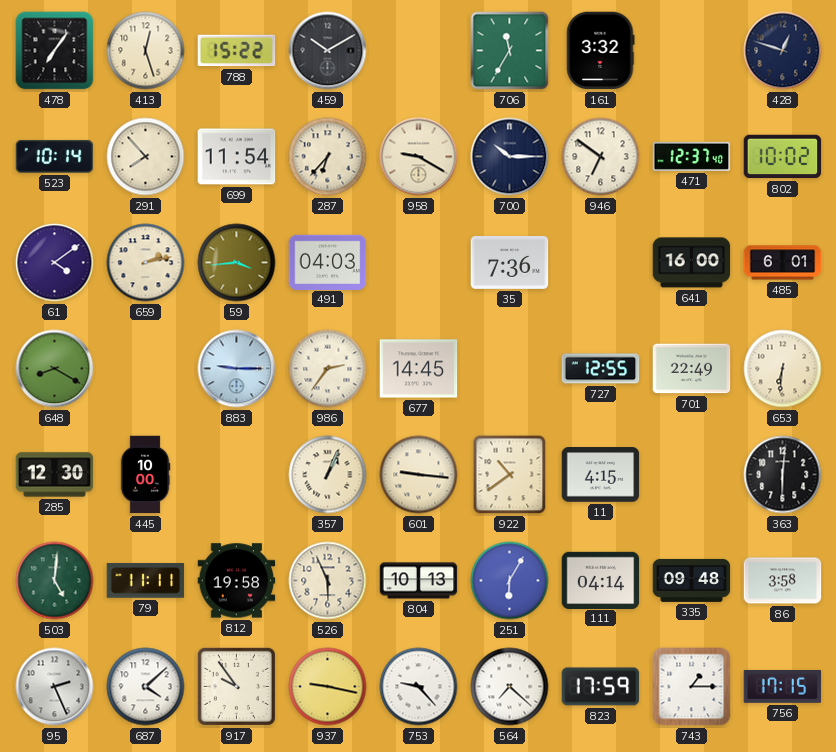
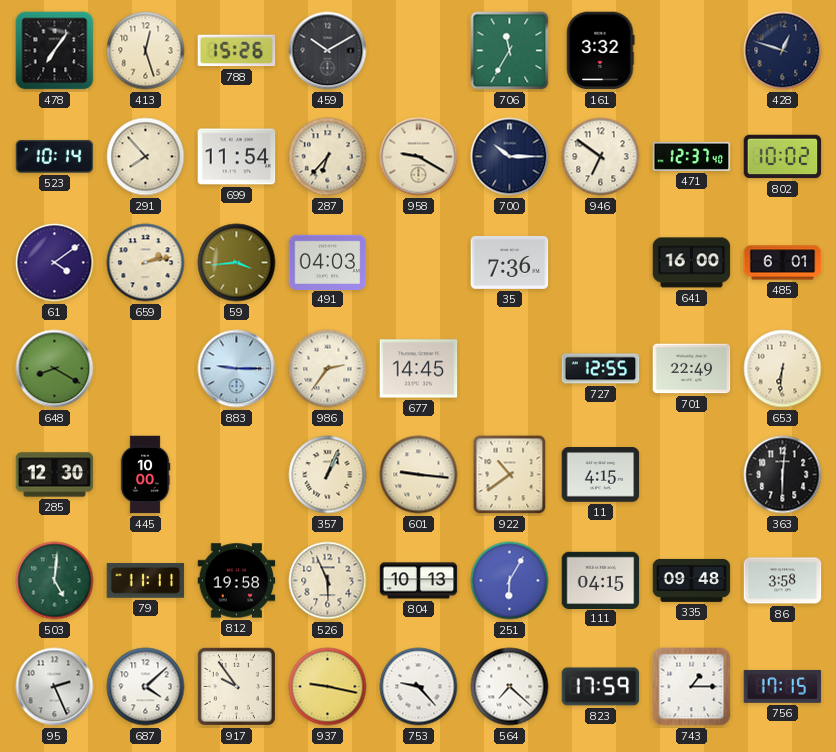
788: 15:22 -> 15:26
111: 04:14 -> 04:15
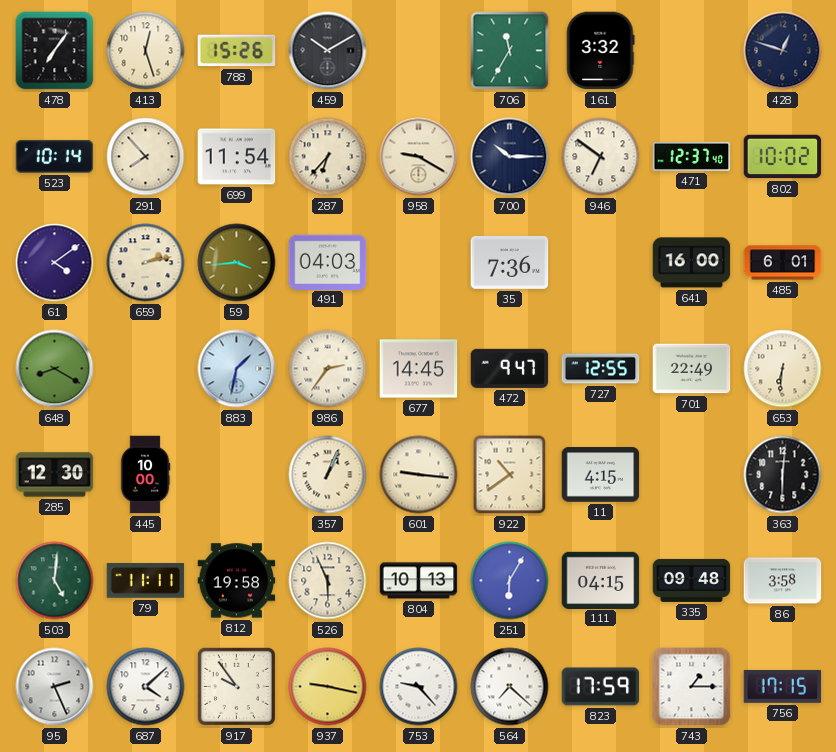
883: 9:15 -> 1:32
472: none -> 9:47
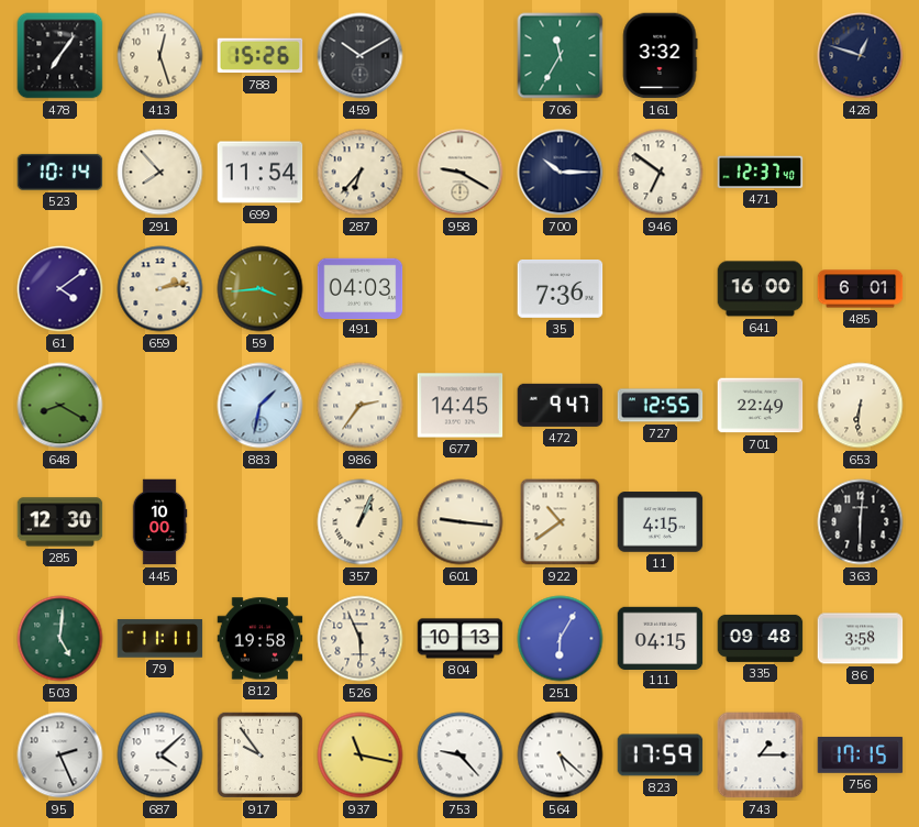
802: 10:02 -> none
937: 9:17 -> 11:17
564: 7:22 -> 5:22
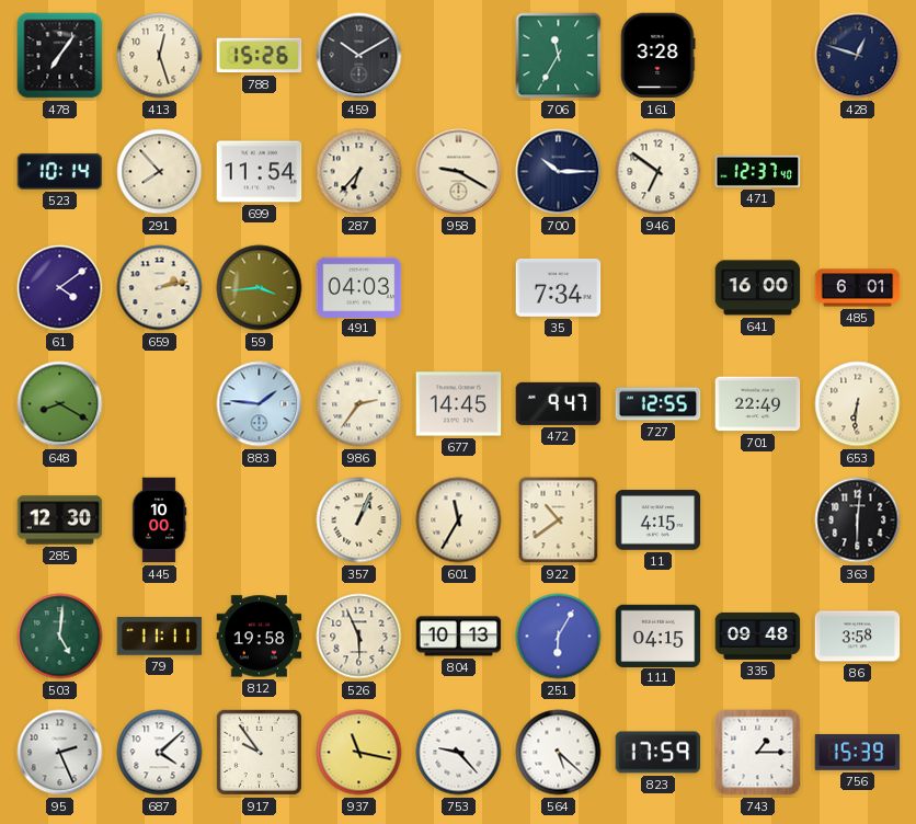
161: 3:32 -> 3:28
35: 7:36 -> 7:34
883: 1:32 -> 1:46
601: 9:16 -> 11:35
756: 17:15 -> 15:39
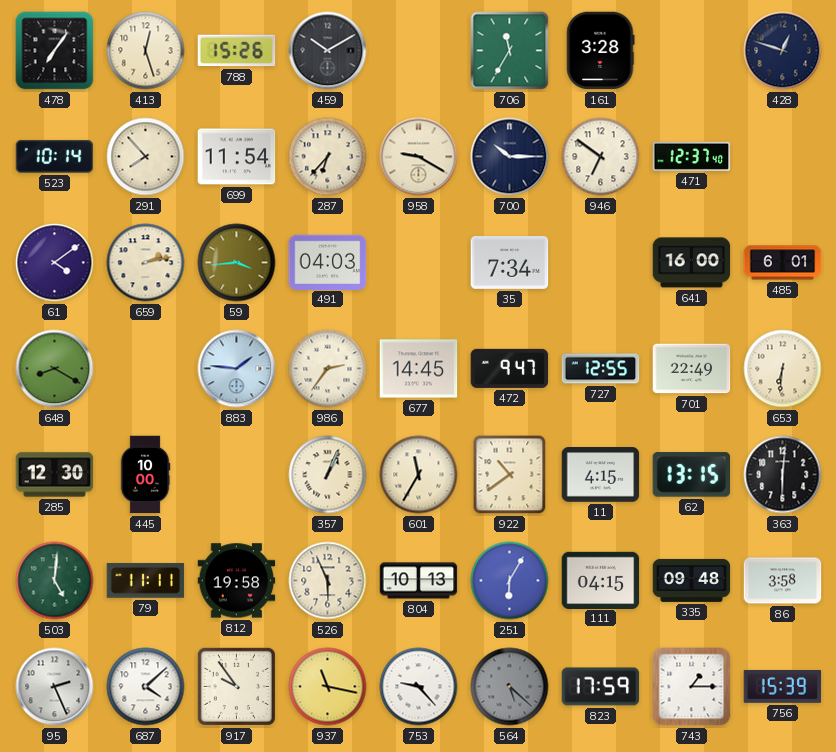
62: none -> 13:15
564 dial: white -> grey
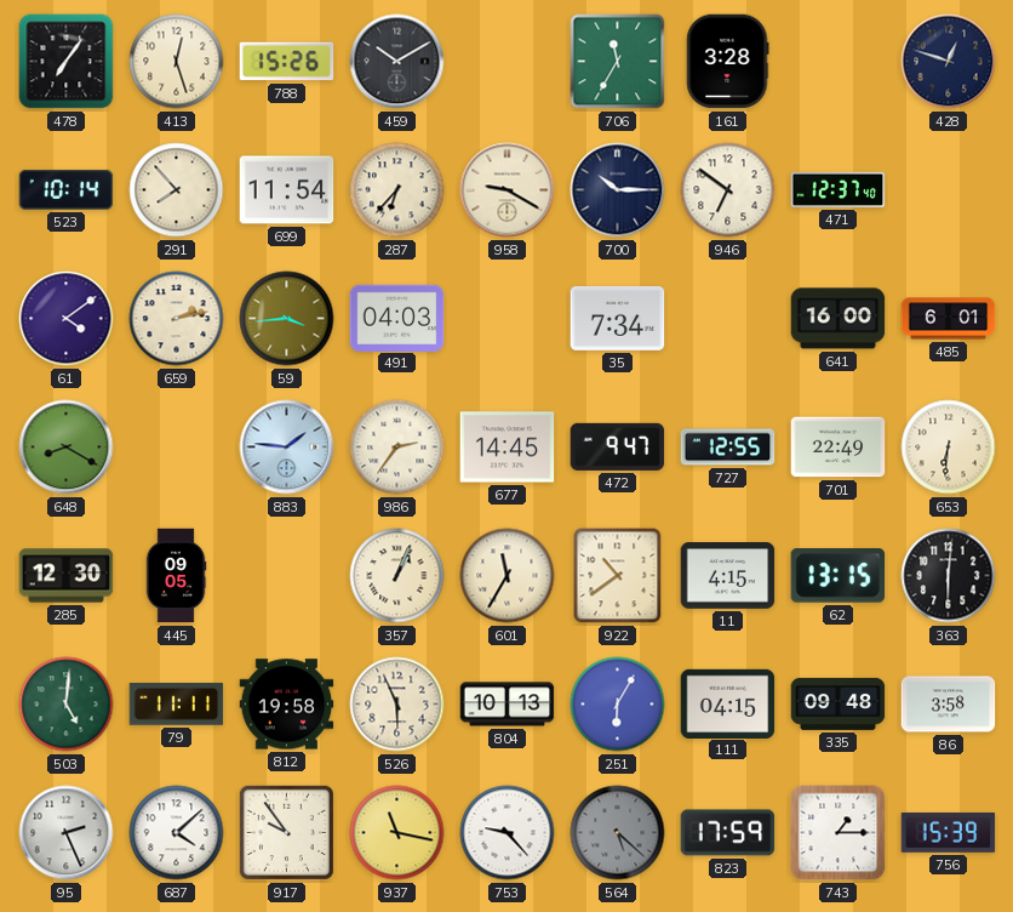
445: 10:00 -> 09:05
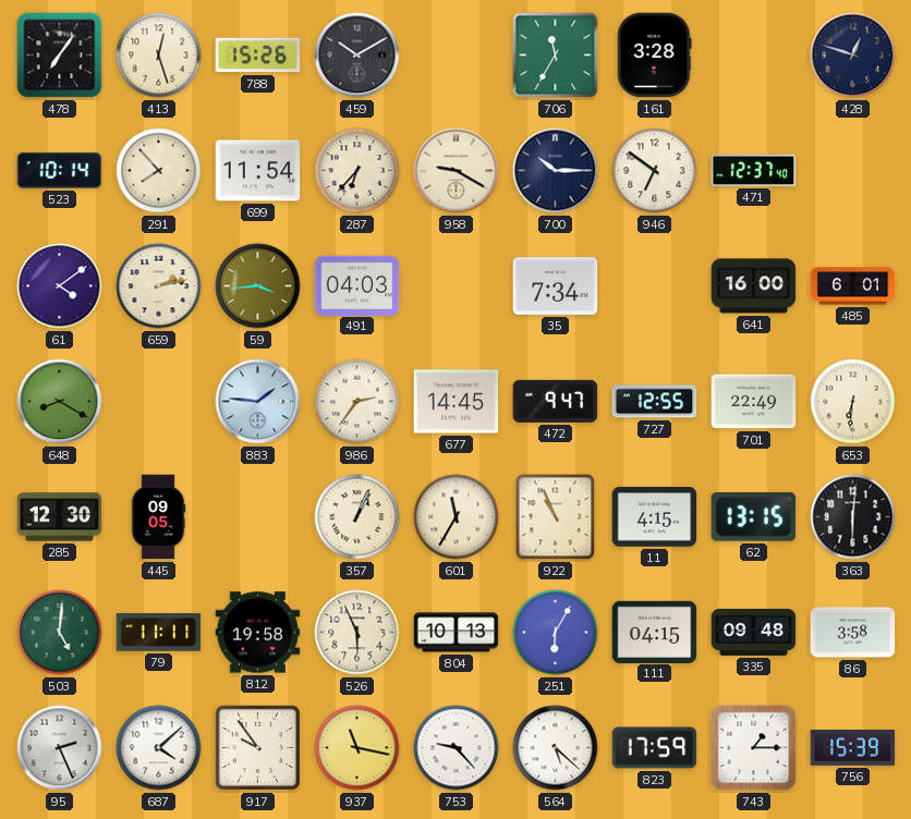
922: 10:39 -> 10:56
564 dial: grey -> white
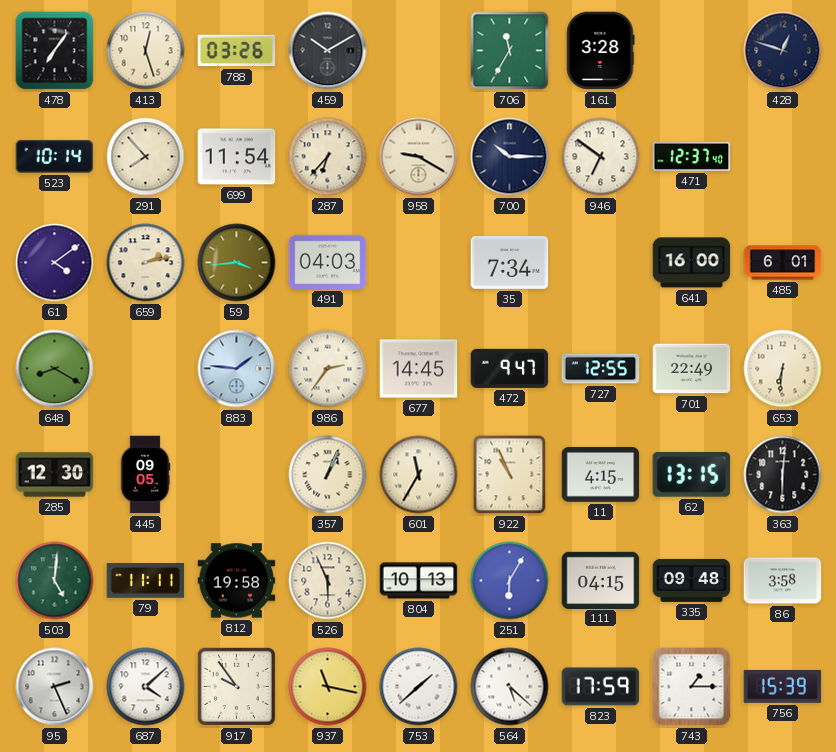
788: 15:26 -> 03:26
753: 9:23 -> 1:38
